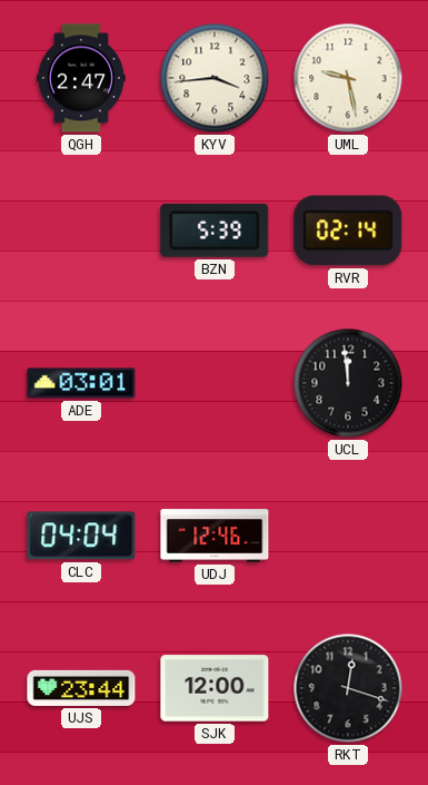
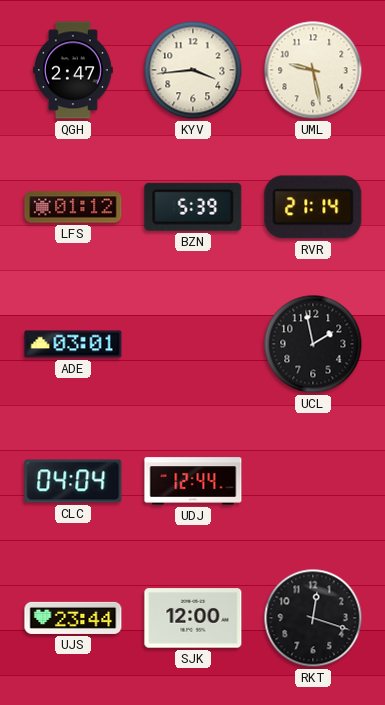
LFS: none -> 01:12
RVR: 02:14 -> 21:14
UCL: 11:59 -> 1:58
UDJ: 12:46 -> 12:44
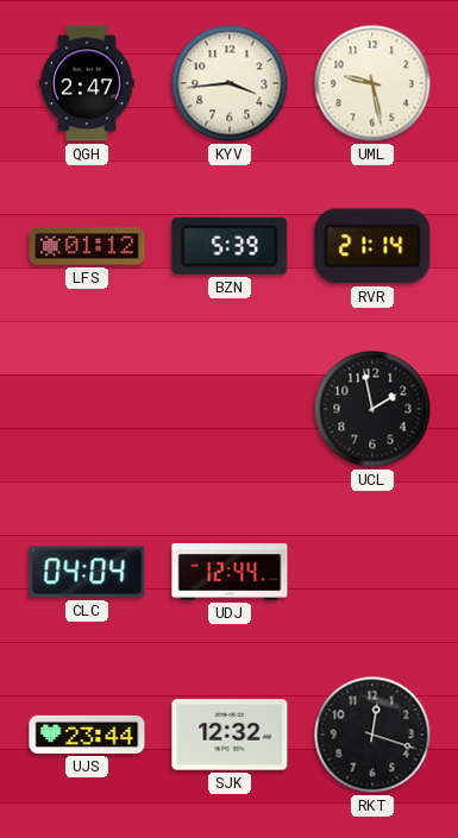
ADE: 03:01 -> none
SJK: 12:00 -> 12:32
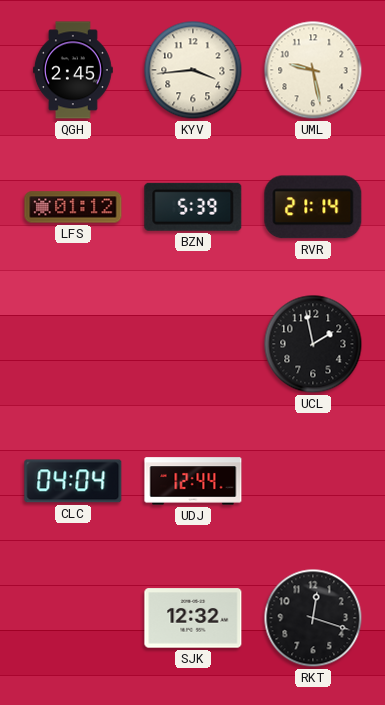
QGH: 2:47 -> 2:45
UJS: 23:44 -> none
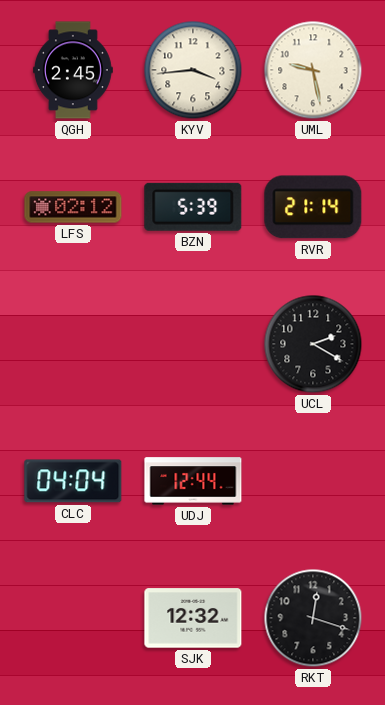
LFS: 01:12 -> 02:12
UCL: 1:58 -> 2:20
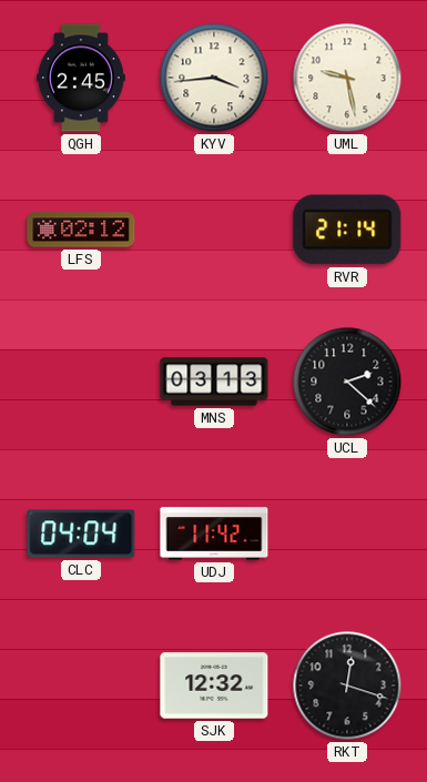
BZN: 5:39 -> none
MNS: none -> 03:13
UCL: 2:20 -> 2:22
UDJ: 12:44 -> 11:42
